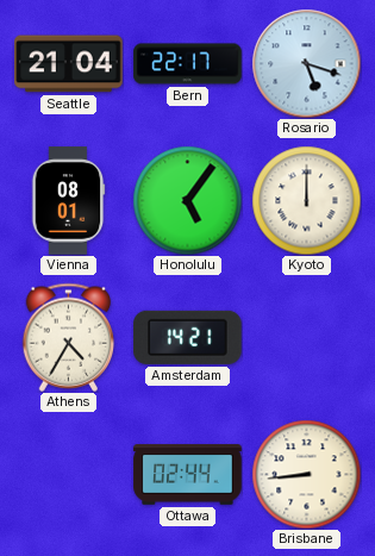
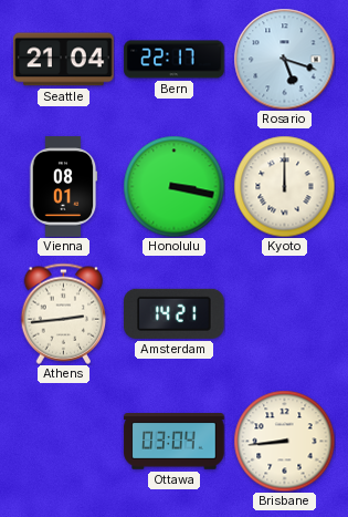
Honolulu: 5:06 -> 3:17
Athens: 4:35 -> 2:44
Ottawa: 02:44 -> 03:04
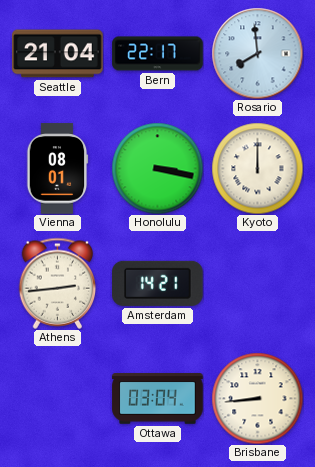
Rosario: 5:18 -> 7:59
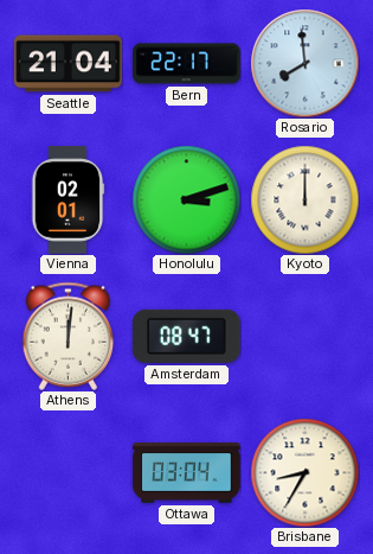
Vienna: 08:01 -> 02:01
Honolulu: 3:17 -> 3:12
Athens: 2:44 -> 12:01
Amsterdam: 14:21 -> 08:47
Brisbane: 8:44 -> 8:35
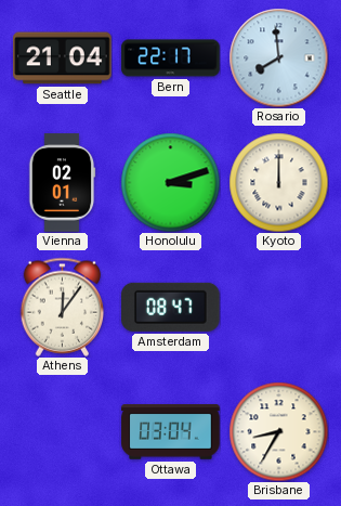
Athens: 12:01 -> 12:06
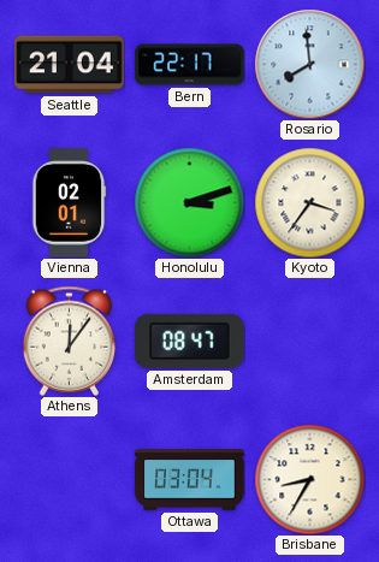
Kyoto: 12:00 -> 3:36
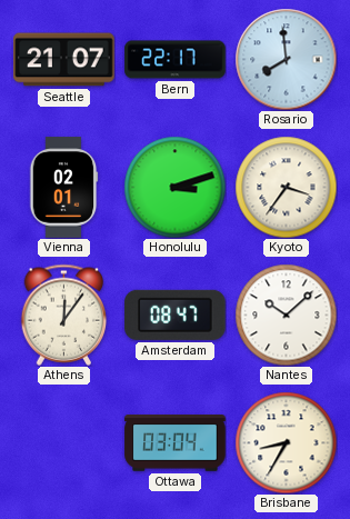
Seattle: 21:04 -> 21:07
Nantes: none -> 10:08
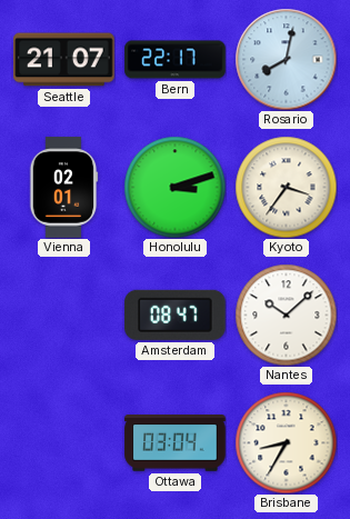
Rosario: 7:59 -> 8:02
Athens: 12:06 -> none
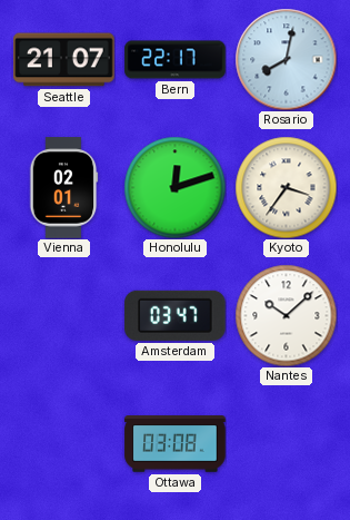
Honolulu: 3:12 -> 12:12
Amsterdam: 08:47 -> 03:47
Ottawa: 03:04 -> 03:08
Brisbane: 8:35 -> none
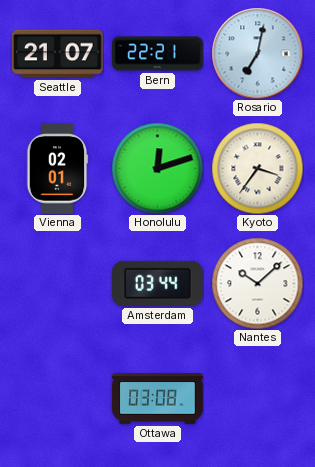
Bern: 22:17 -> 22:21
Rosario: 8:02 -> 7:02
Amsterdam: 03:47 -> 03:44
